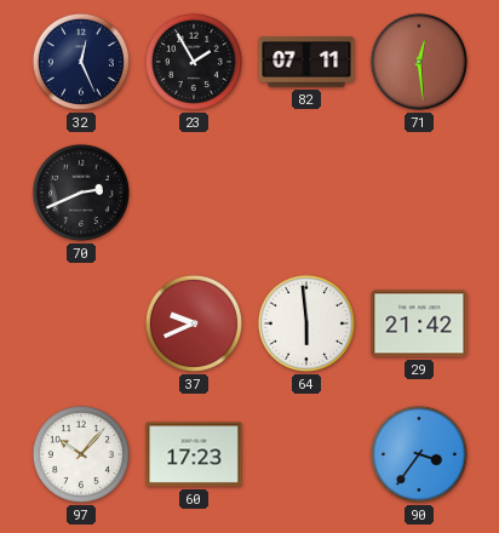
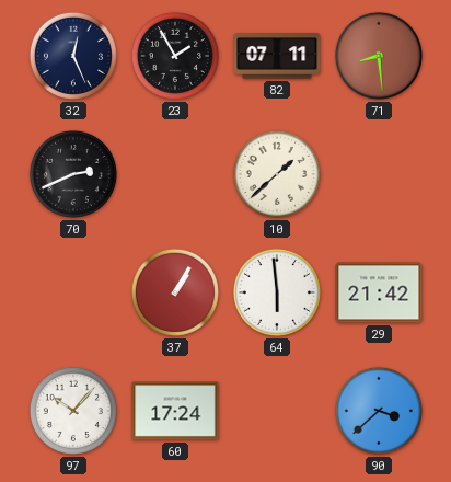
71: 12:29 -> 8:29
10: none -> 1:38
37: 9:41 -> 1:05
60: 17:23 -> 17:24
90: 3:36 -> 3:38
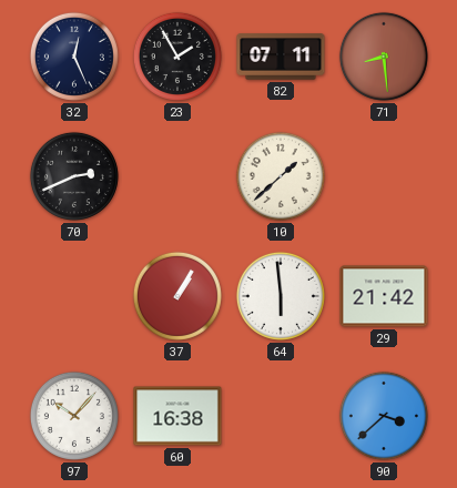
60: 17:24 -> 16:38
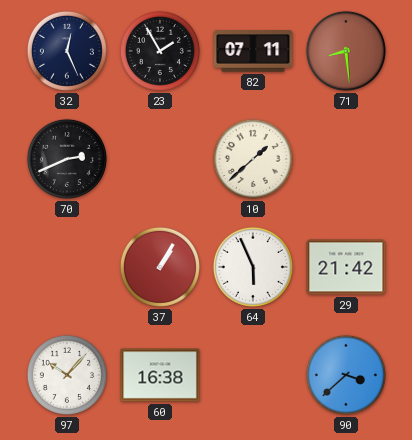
64: 5:59 -> 5:56
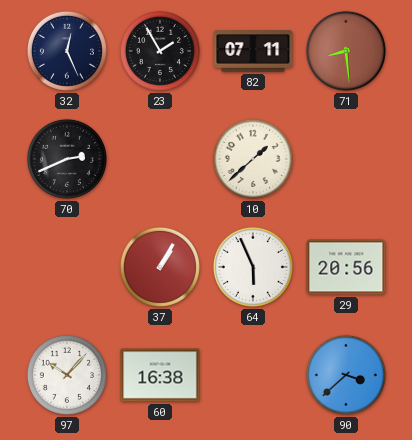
29: 21:42 -> 20:56
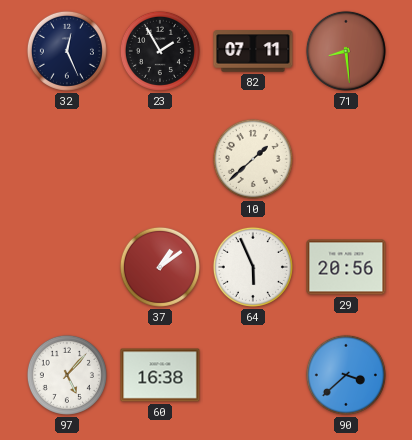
70: 2:41 -> none
37: 1:05 -> 1:09
97: 10:07 -> 5:07
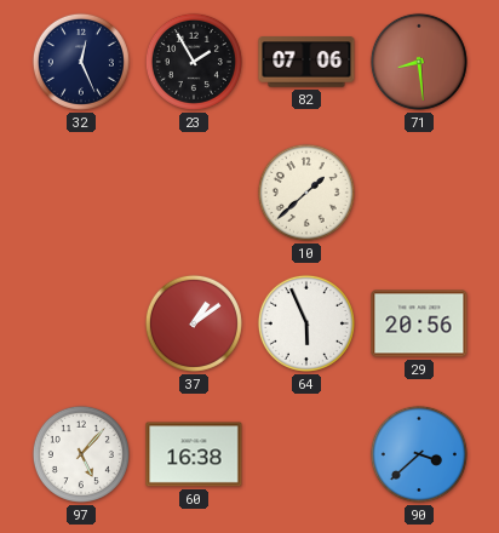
82: 07:11 -> 07:06
